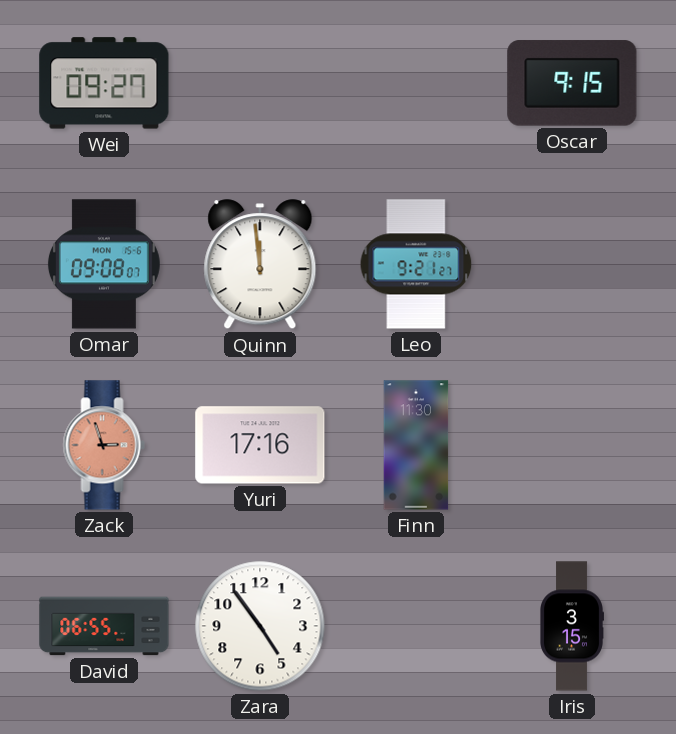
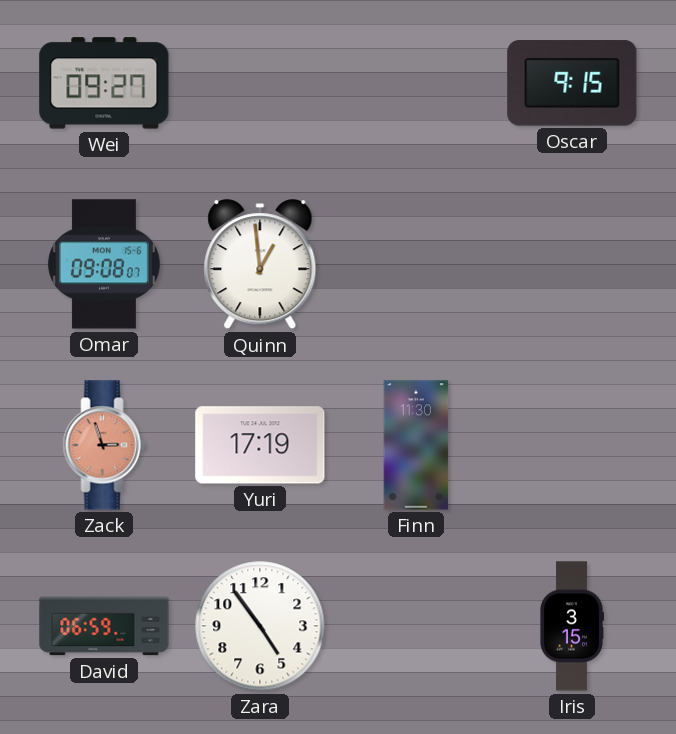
Quinn: 11:59 -> 12:59
Leo: 9:21 -> none
Yuri: 17:16 -> 17:19
David: 06:55 -> 06:59
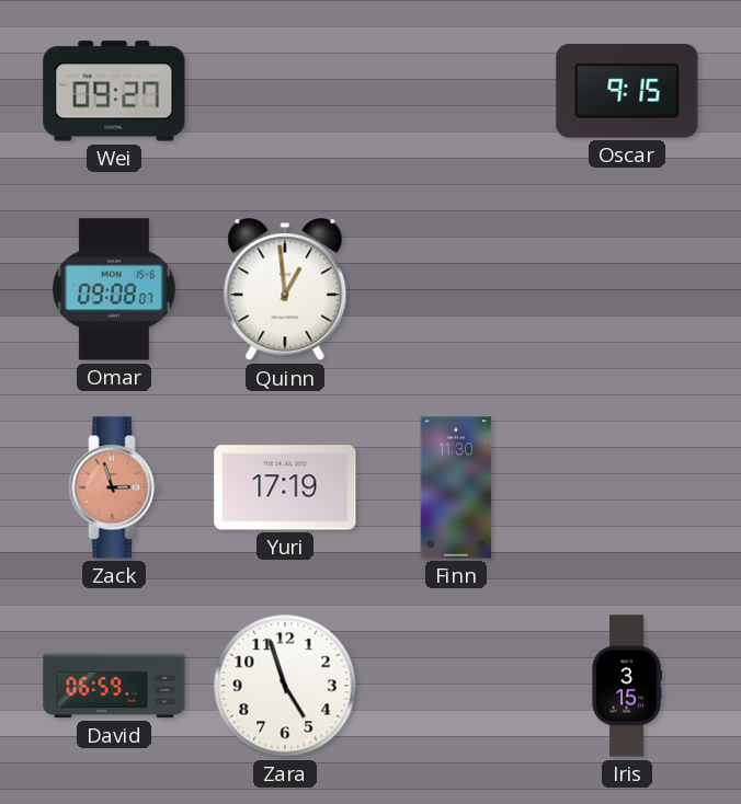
Zara: 4:54 -> 4:57
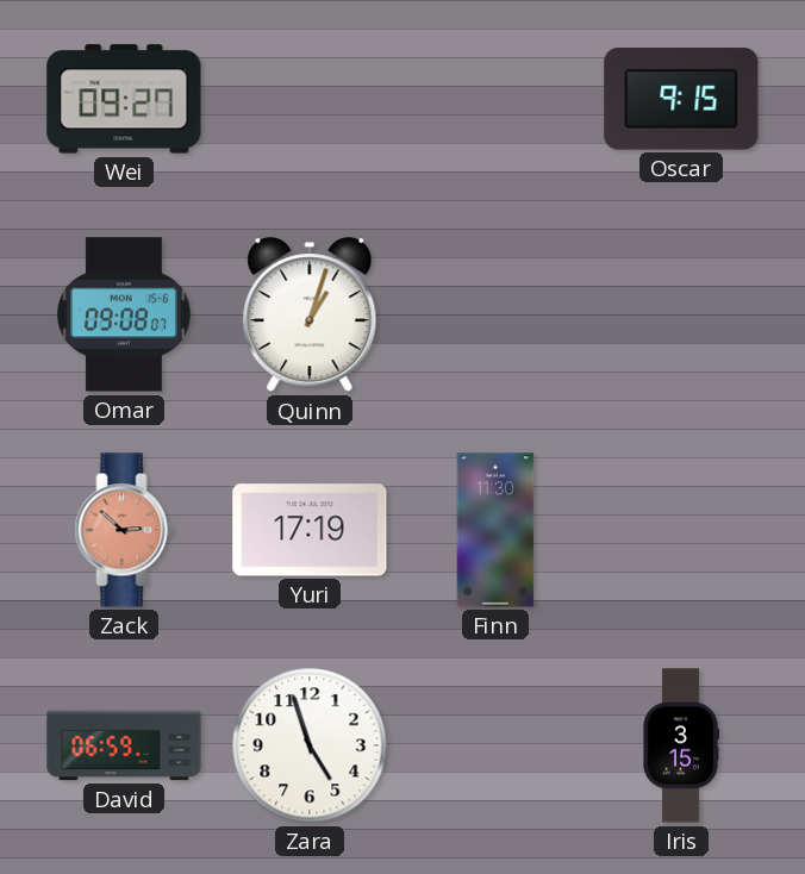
Quinn: 12:59 -> 1:03
Zack: 2:57 -> 2:52
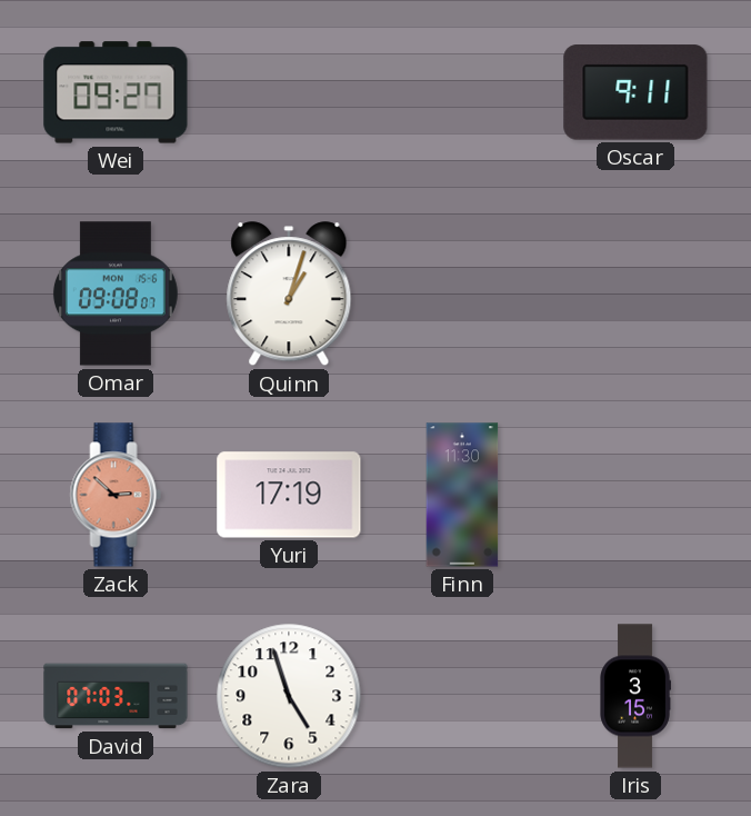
Oscar: 9:15 -> 9:11
David: 06:59 -> 07:03
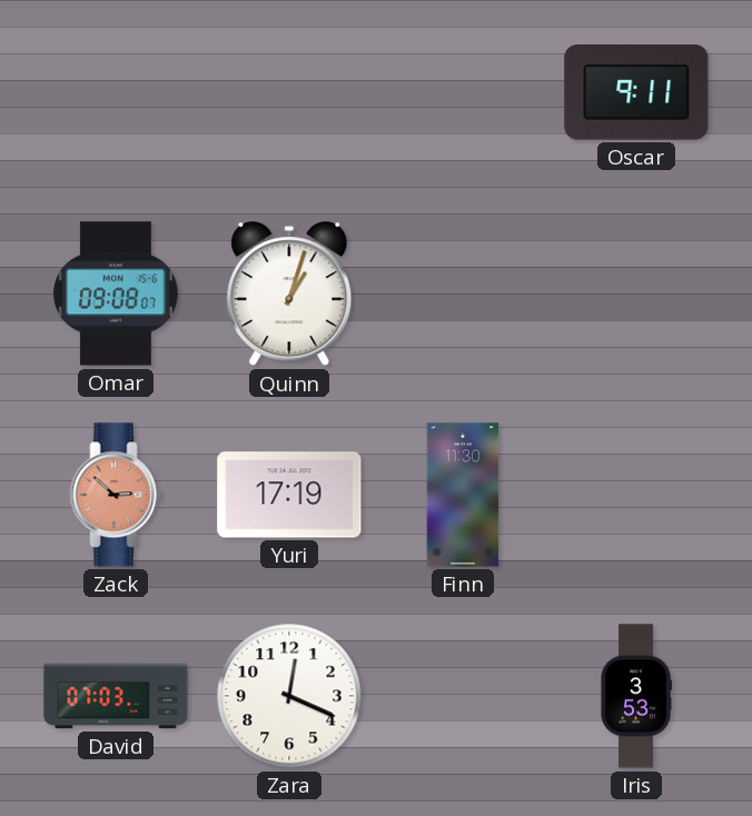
Wei: 09:27 -> none
Zara: 4:57 -> 12:19
Iris: 3:15 -> 3:53
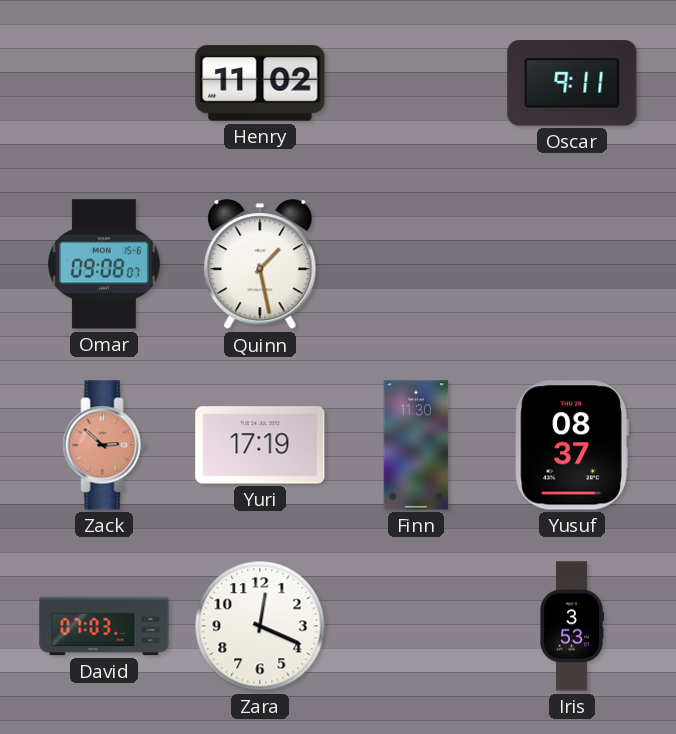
Henry: none -> 11:02
Quinn: 1:03 -> 1:28
Yusuf: none -> 08:37
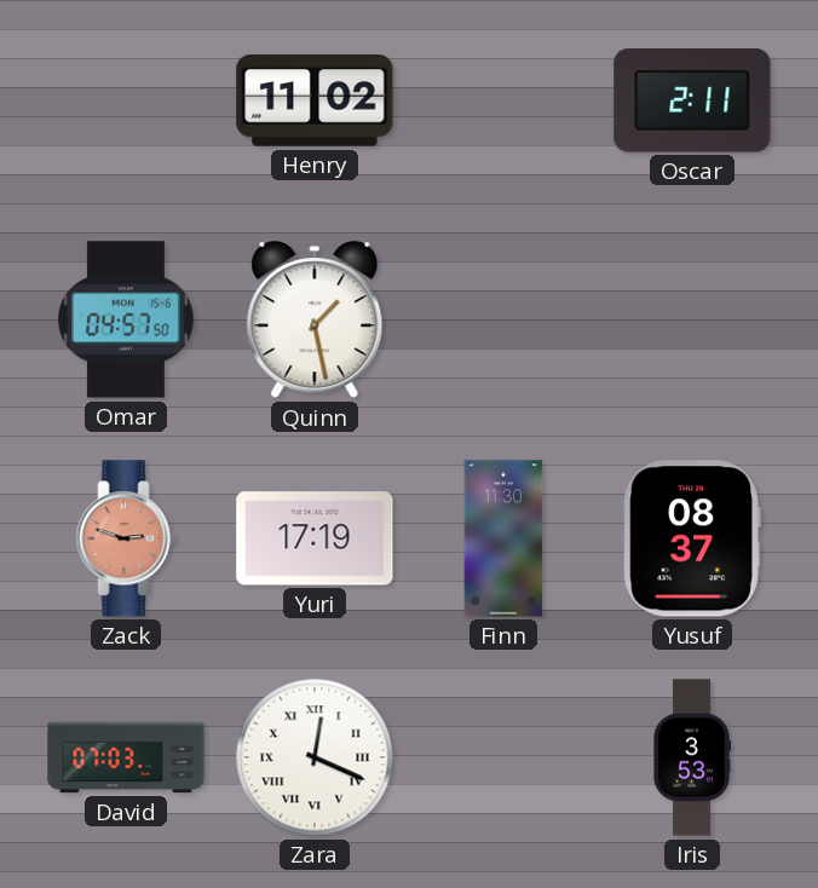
Oscar: 9:11 -> 2:11
Omar: 09:08 -> 04:57
Zack: 2:52 -> 2:48
Zara numerals: Arabic -> Roman
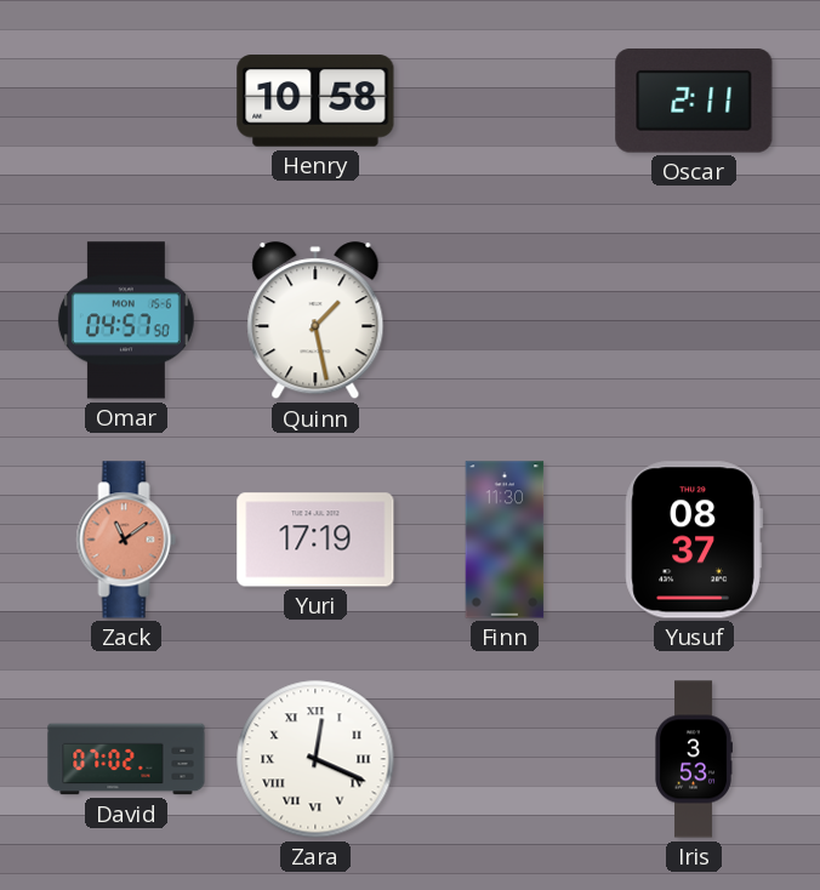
Henry: 11:02 -> 10:58
Zack: 2:48 -> 11:09
David: 07:03 -> 07:02
